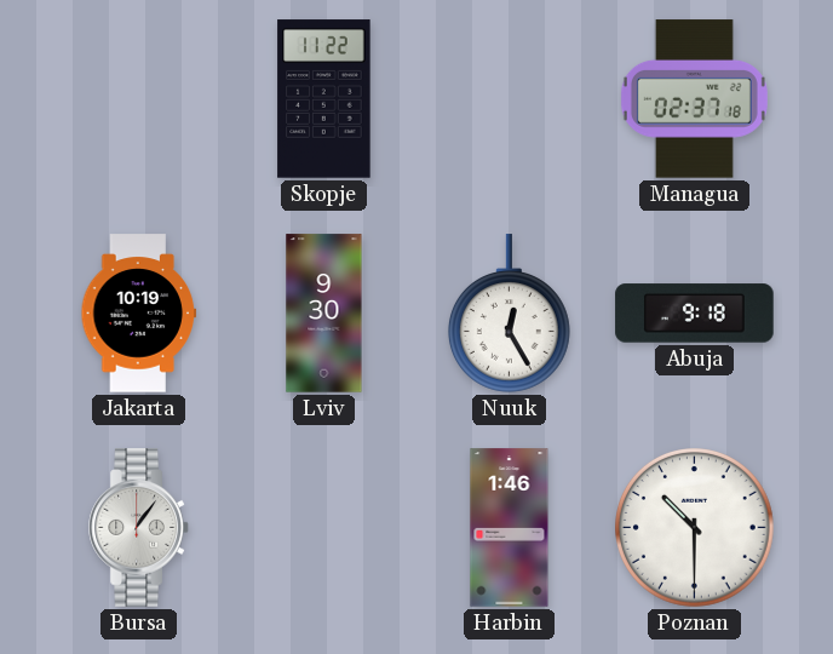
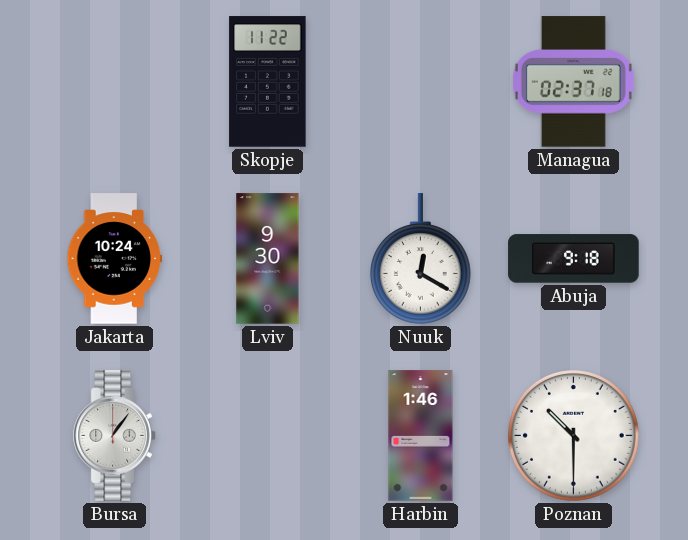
Jakarta: 10:19 -> 10:24
Nuuk: 12:25 -> 12:20
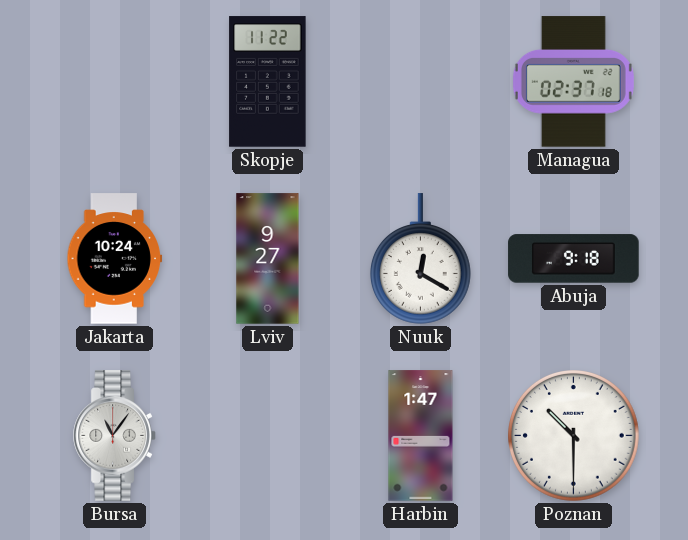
Lviv: 9:30 -> 9:27
Bursa: 1:06 -> 11:06
Harbin: 1:46 -> 1:47
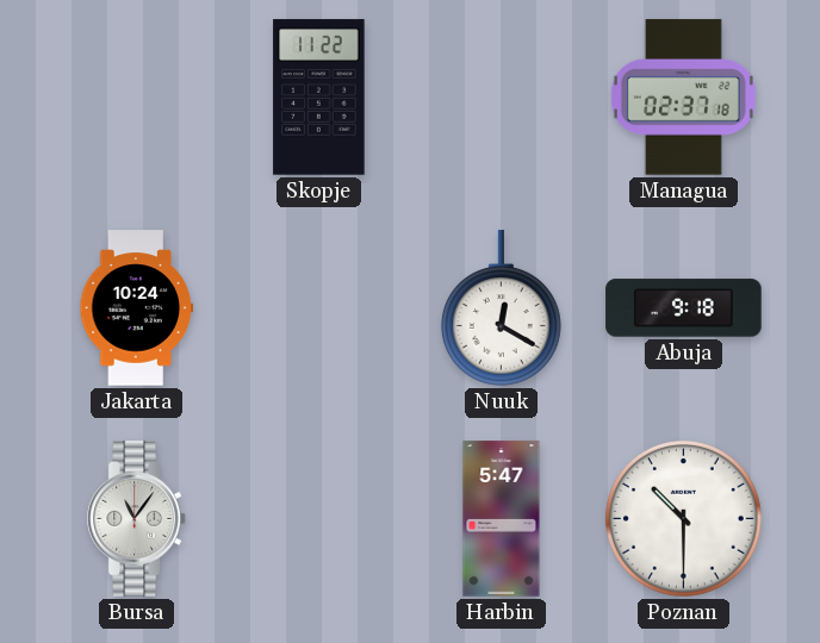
Lviv: 9:27 -> none
Harbin: 1:47 -> 5:47
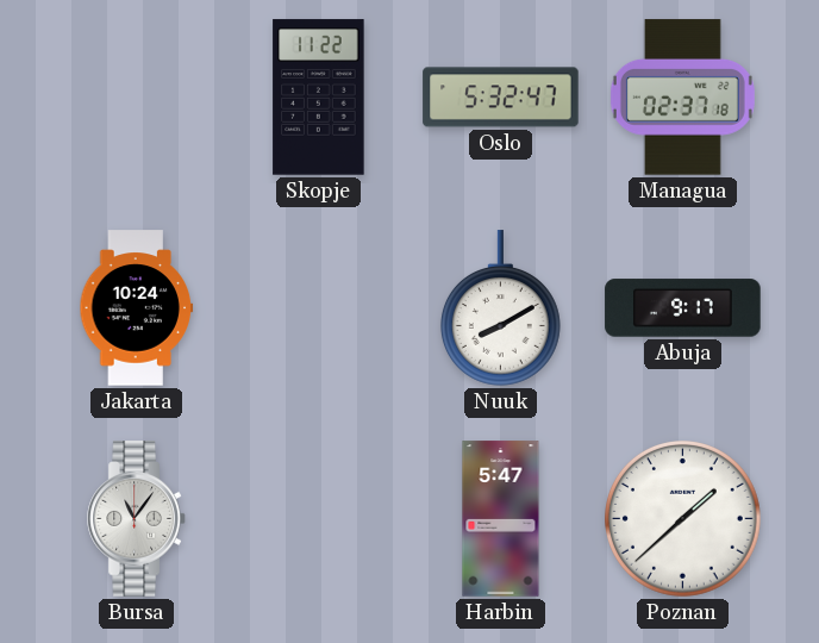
Oslo: none -> 5:32
Nuuk: 12:20 -> 8:10
Abuja: 9:18 -> 9:17
Poznan: 10:30 -> 1:38
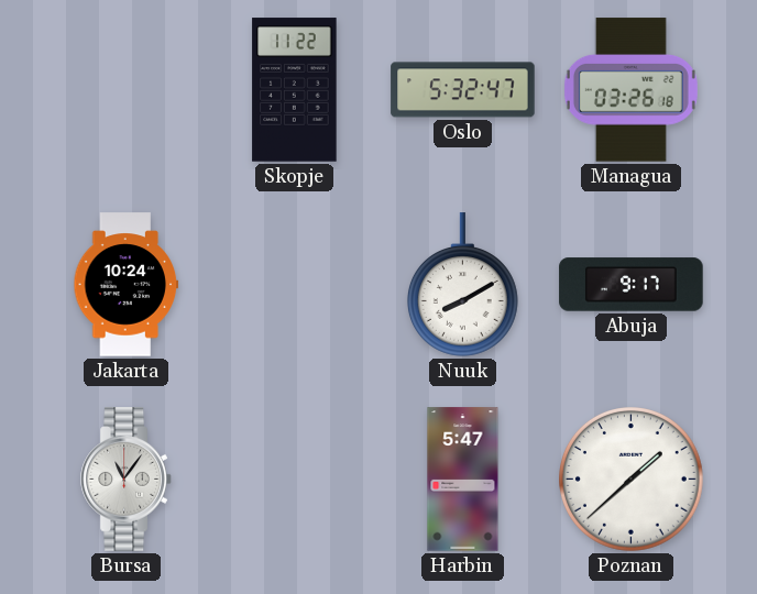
Managua: 02:37 -> 03:26
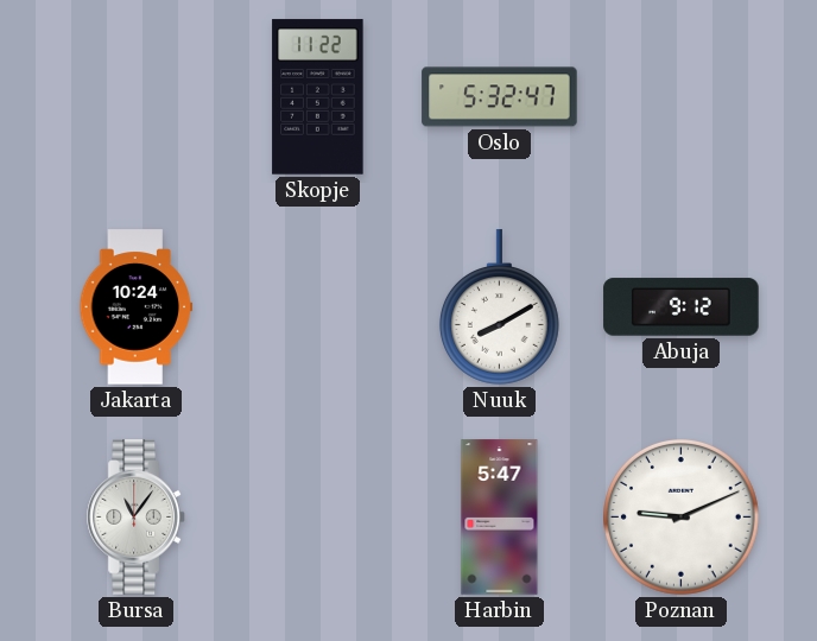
Managua: 03:26 -> none
Abuja: 9:17 -> 9:12
Poznan: 1:38 -> 9:11
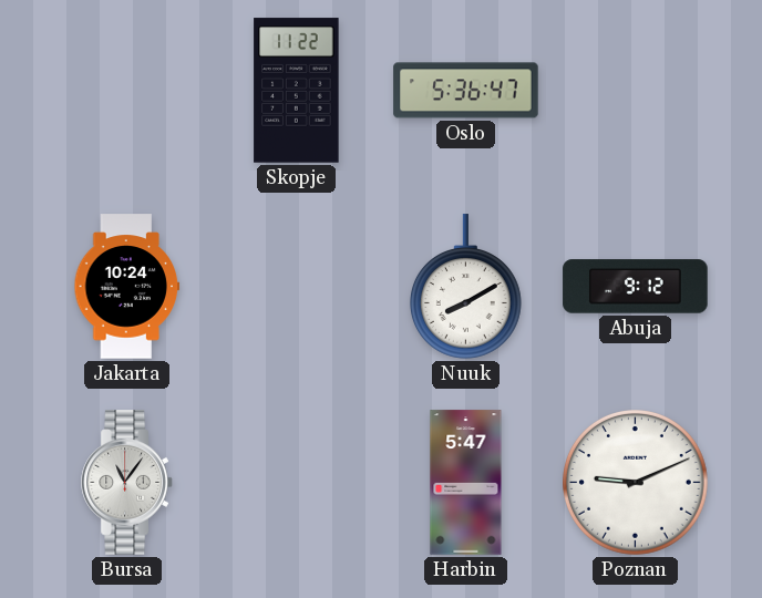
Oslo: 5:32 -> 5:36
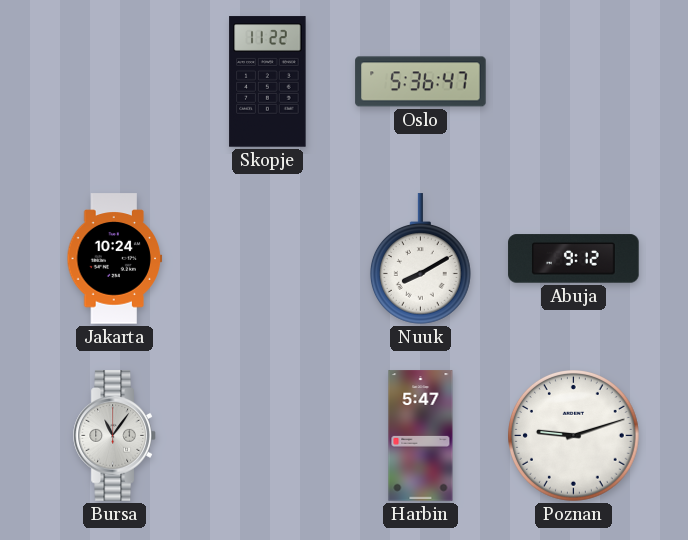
Poznan: 9:11 -> 9:12
